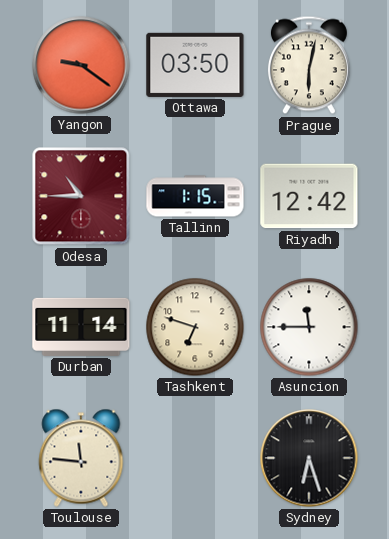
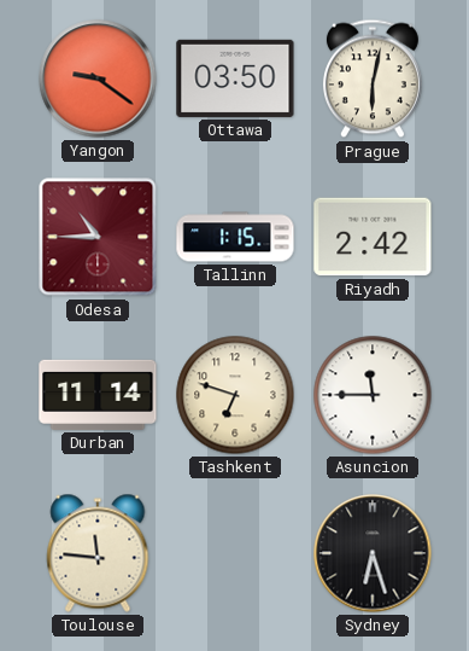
Riyadh: 12:42 -> 2:42
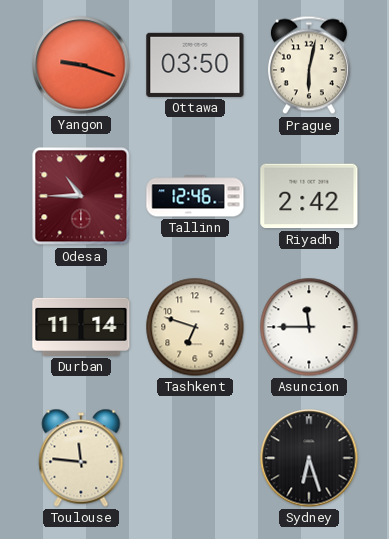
Yangon: 9:21 -> 9:18
Tallinn: 1:15 -> 12:46
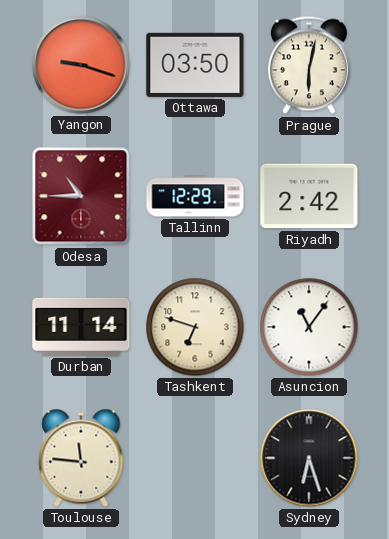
Tallinn: 12:46 -> 12:29
Asuncion: 11:45 -> 11:06
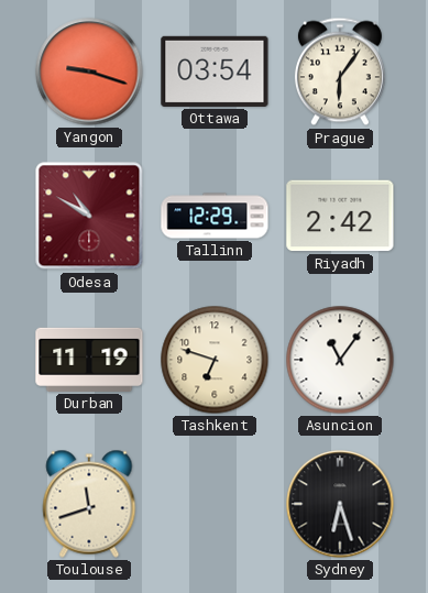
Ottawa: 03:50 -> 03:54
Prague: 6:02 -> 6:06
Odesa: 10:45 -> 10:50
Durban: 11:14 -> 11:19
Toulouse: 11:46 -> 11:42
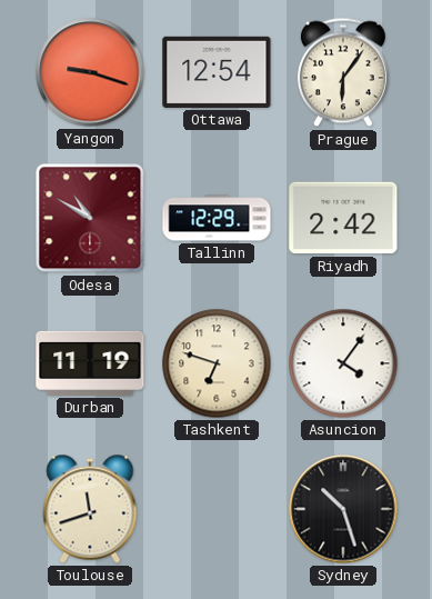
Ottawa: 03:54 -> 12:54
Asuncion: 11:06 -> 4:06
Sydney: 6:27 -> 10:27
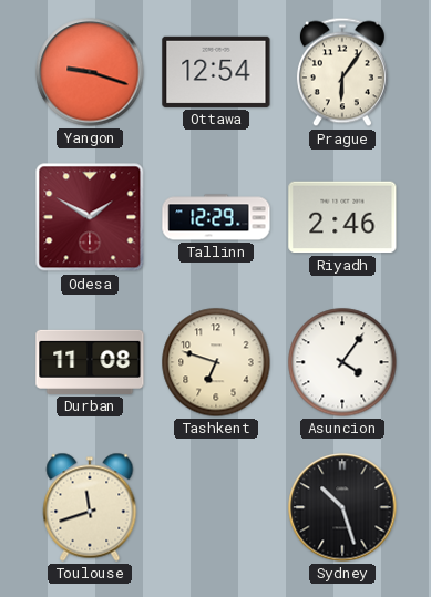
Odesa: 10:50 -> 1:50
Riyadh: 2:42 -> 2:46
Durban: 11:19 -> 11:08
